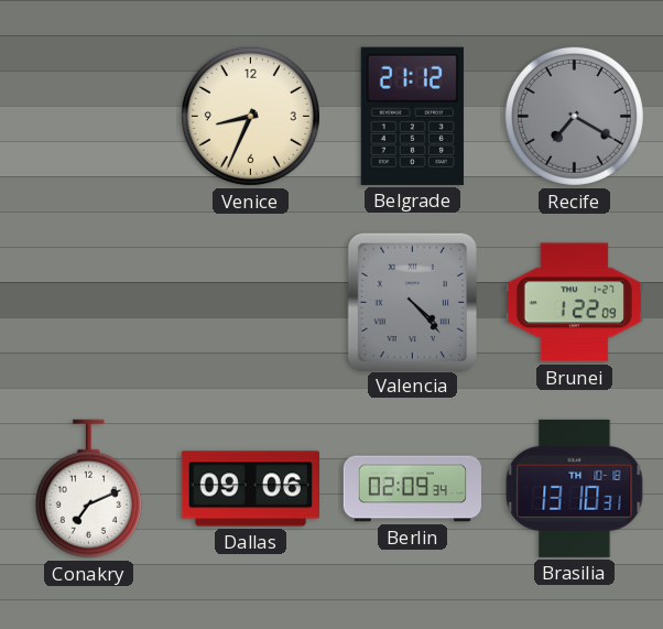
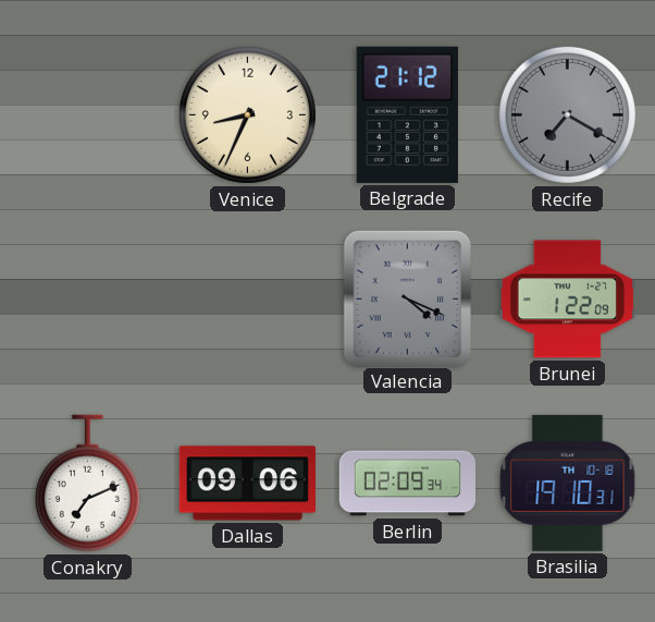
Valencia: 4:23 -> 4:19
Brasilia: 13:10 -> 19:10
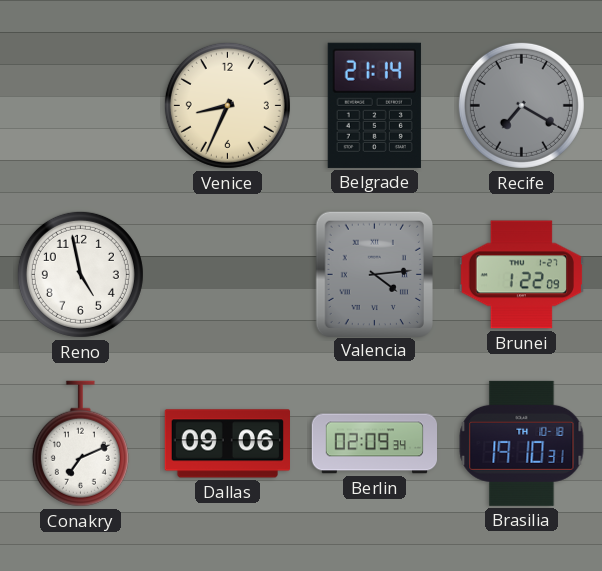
Belgrade: 21:12 -> 21:14
Reno: none -> 4:58
Valencia: 4:19 -> 4:14
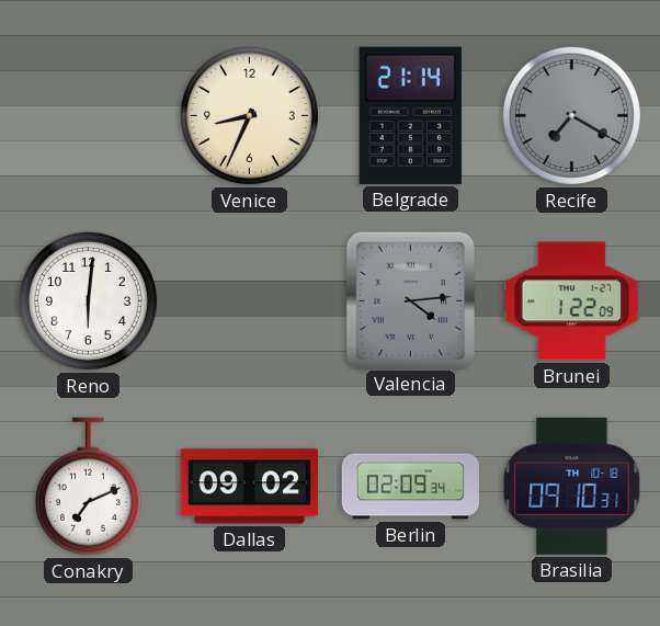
Reno: 4:58 -> 6:01
Dallas: 09:06 -> 09:02
Brasilia: 19:10 -> 09:10
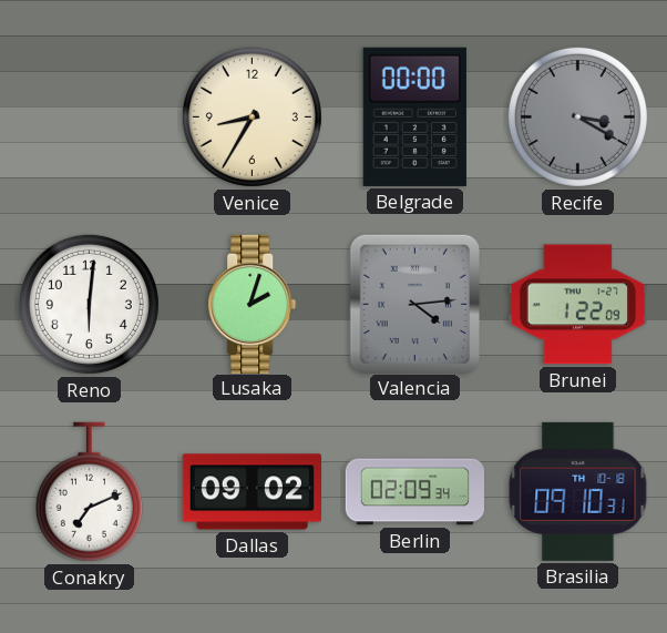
Venice: 8:34 -> 8:35
Belgrade: 21:14 -> 00:00
Recife: 7:20 -> 3:20
Lusaka: none -> 2:03
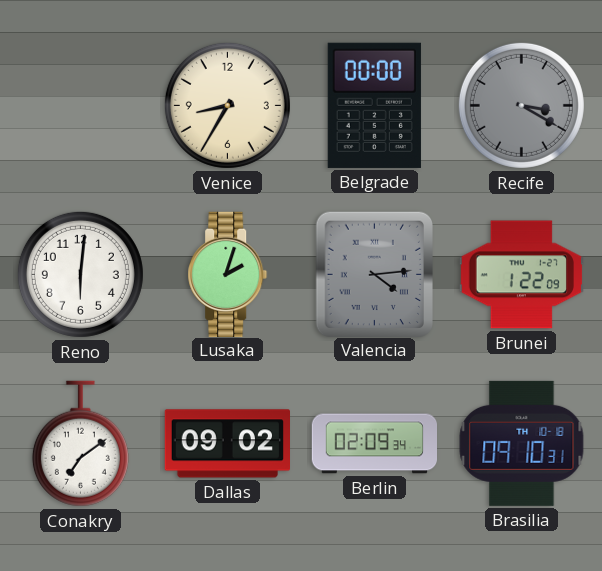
Conakry: 7:11 -> 7:09
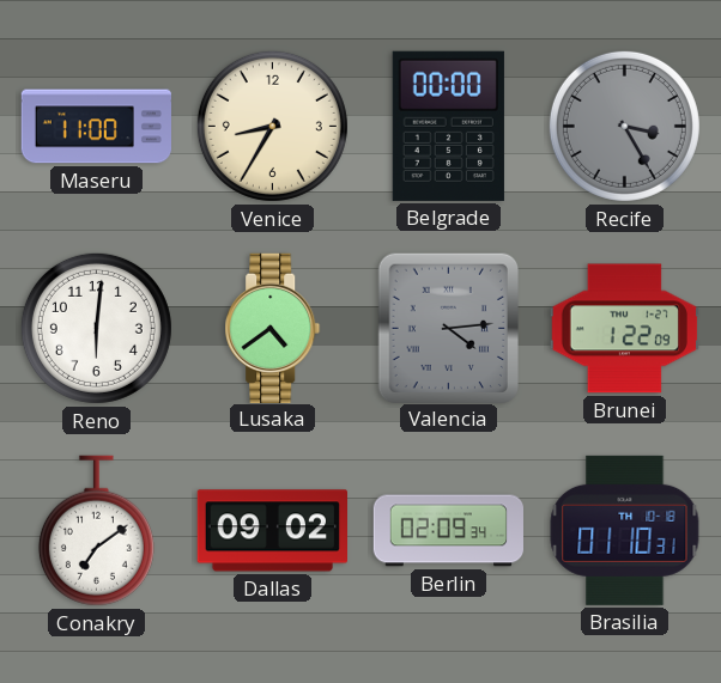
Maseru: none -> 11:00
Recife: 3:20 -> 3:25
Lusaka: 2:03 -> 4:39
Brasilia: 09:10 -> 01:10
